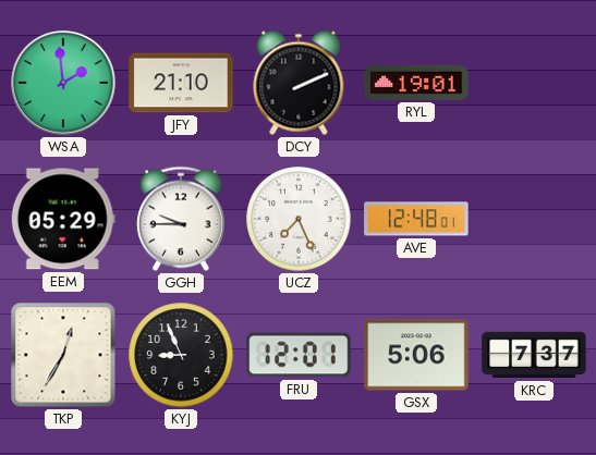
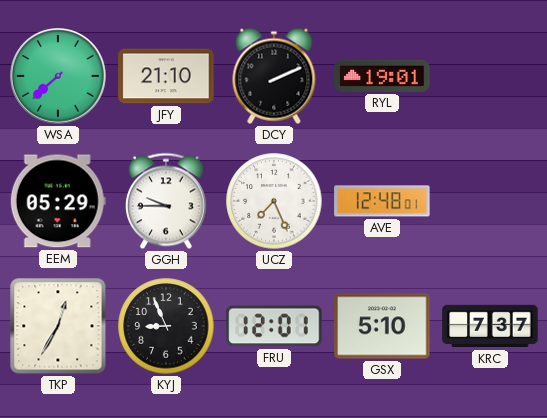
WSA: 1:59 -> 7:38
GSX: 5:06 -> 5:10
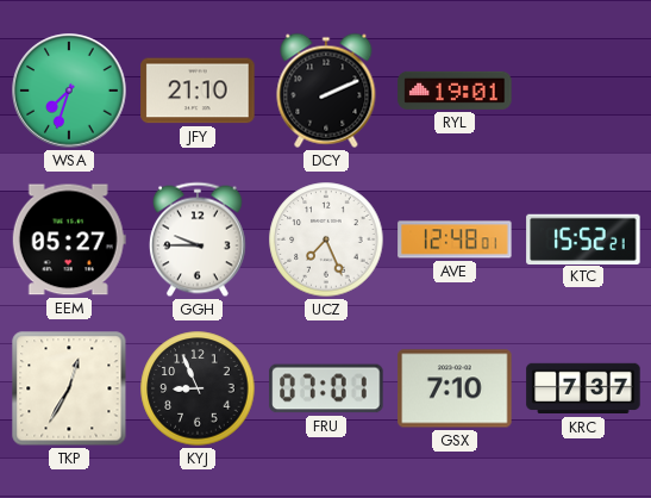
WSA: 7:38 -> 7:33
EEM: 05:29 -> 05:27
KTC: none -> 15:52
FRU: 12:01 -> 07:01
GSX: 5:10 -> 7:10
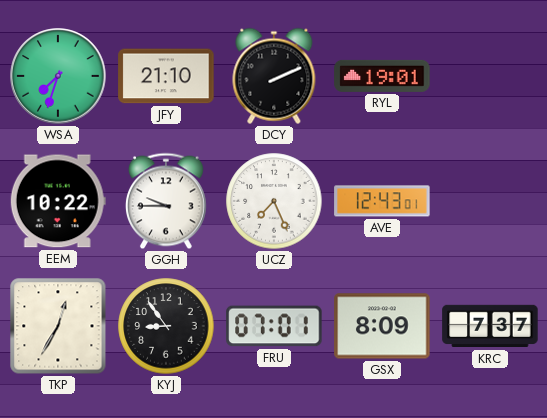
EEM: 05:27 -> 10:22
AVE: 12:48 -> 12:43
KTC: 15:52 -> none
KYJ: 8:56 -> 8:54
GSX: 7:10 -> 8:09
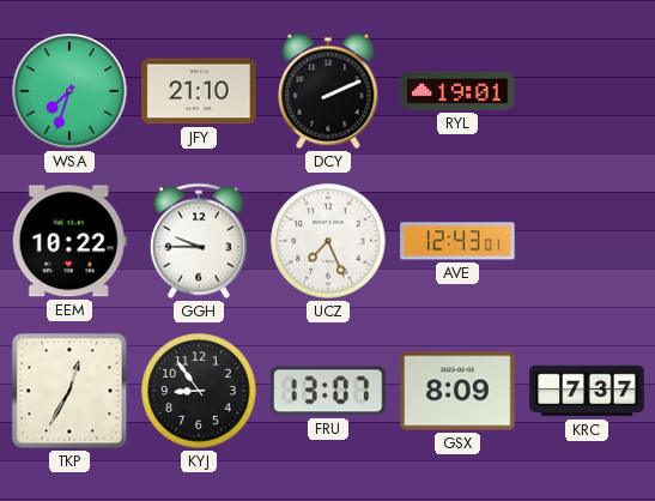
FRU: 07:01 -> 13:07
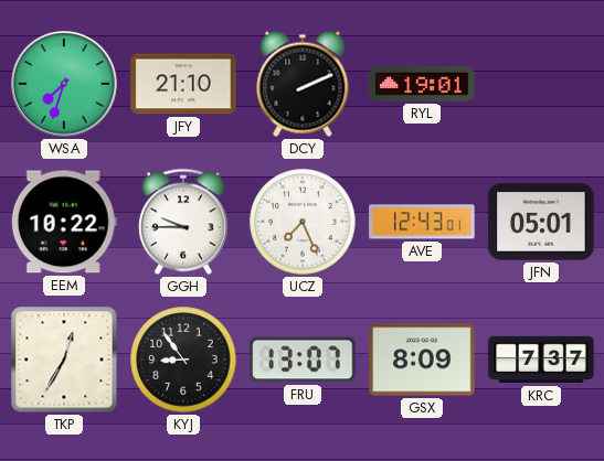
JFN: none -> 05:01
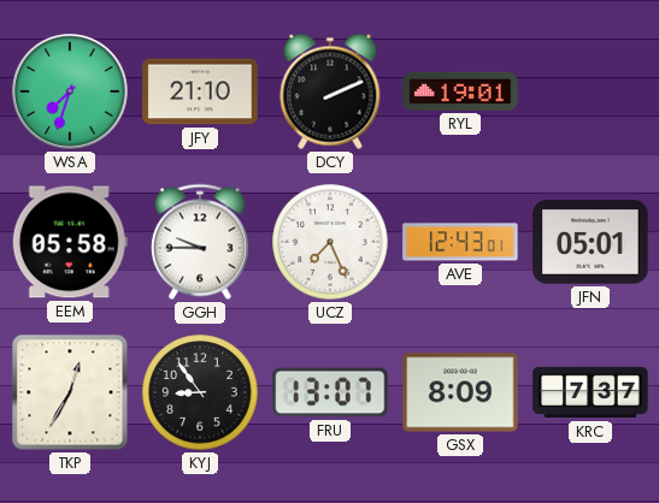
EEM: 10:22 -> 05:58
